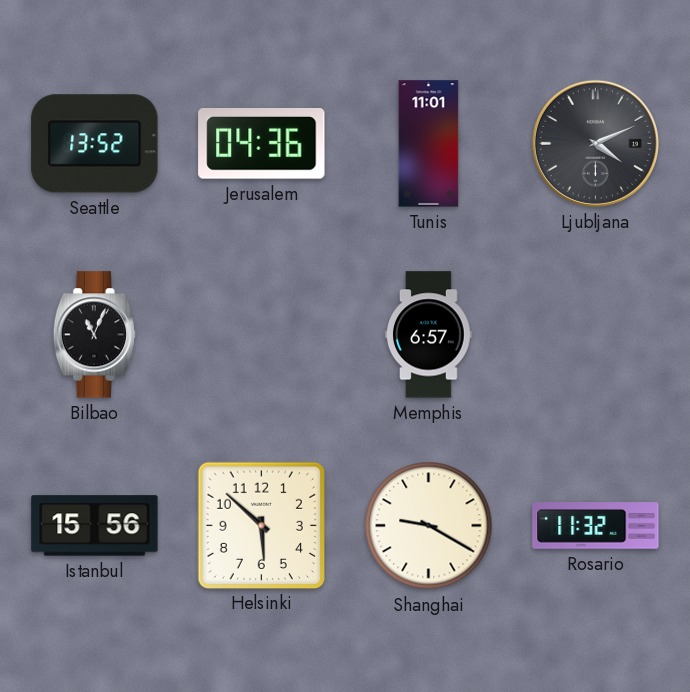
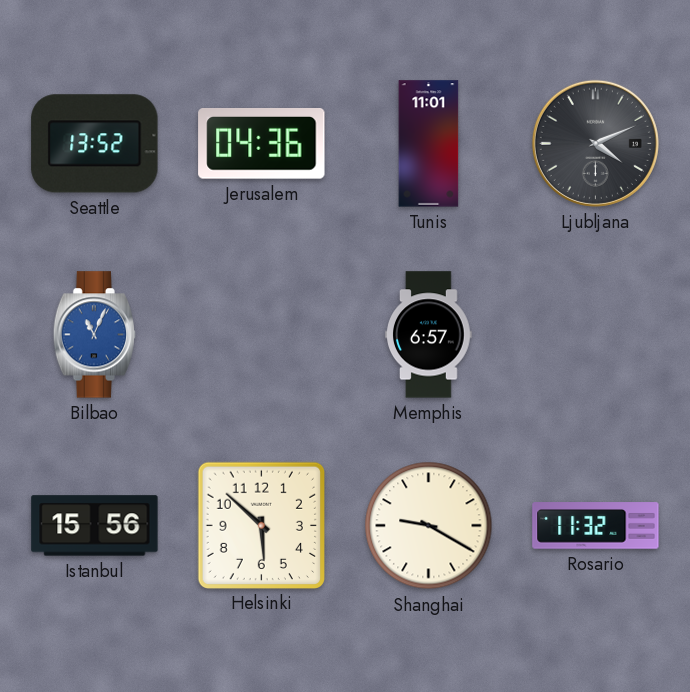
Bilbao dial: black -> blue
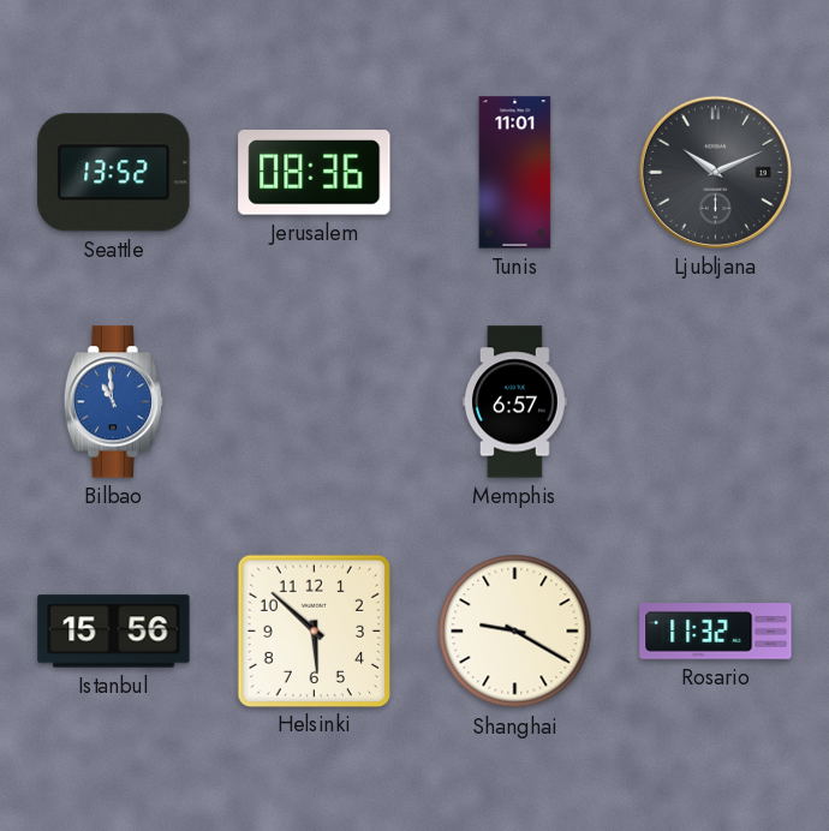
Jerusalem: 04:36 -> 08:36
Ljubljana: 4:11 -> 10:11
Bilbao: 11:04 -> 10:59
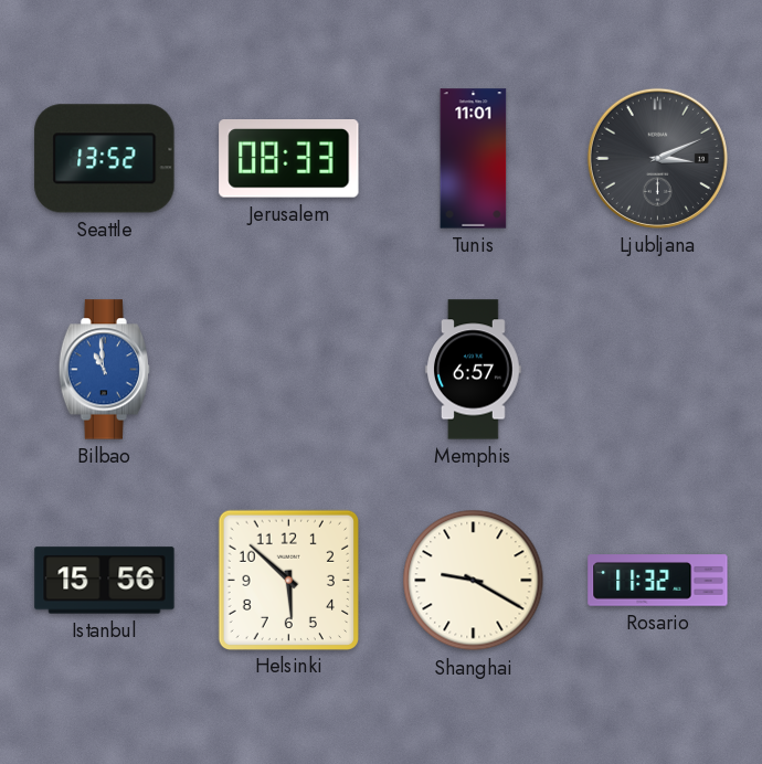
Jerusalem: 08:36 -> 08:33
Ljubljana: 10:11 -> 3:11
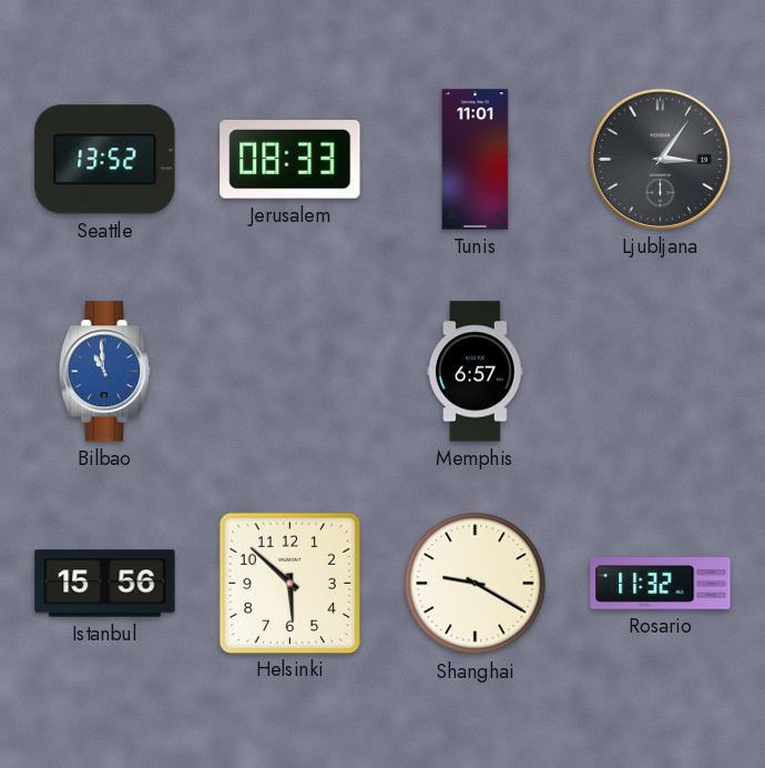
Ljubljana: 3:11 -> 3:06
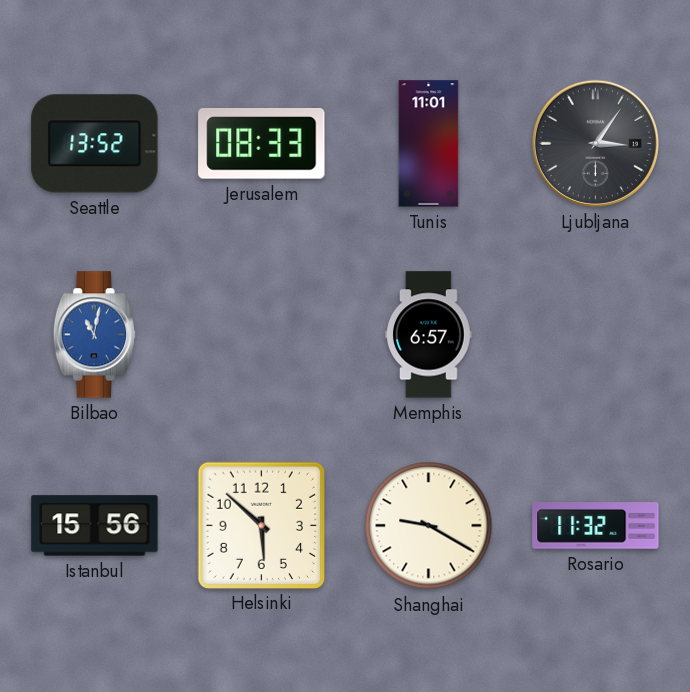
Bilbao: 10:59 -> 11:02
